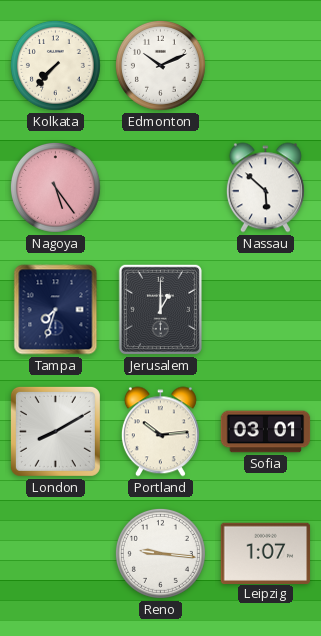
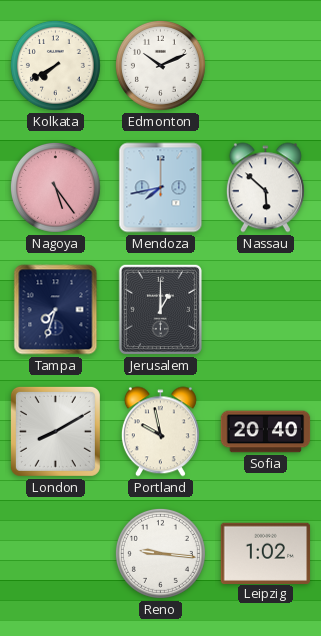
Kolkata: 7:37 -> 7:40
Mendoza: none -> 7:43
Portland: 10:14 -> 9:58
Sofia: 03:01 -> 20:40
Leipzig: 1:07 -> 1:02
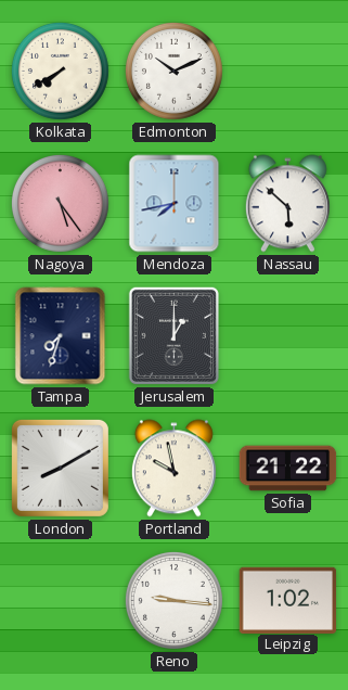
Sofia: 20:40 -> 21:22
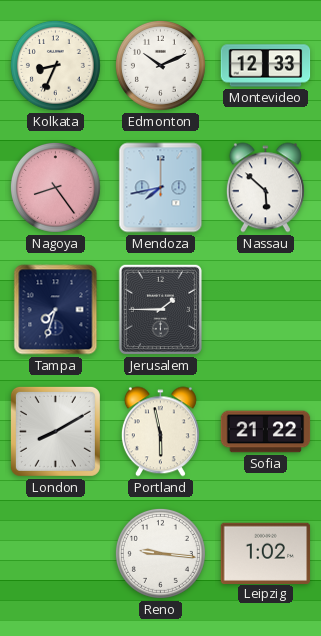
Kolkata: 7:40 -> 8:34
Montevideo: none -> 12:33
Nagoya: 5:24 -> 8:24
Jerusalem: 1:00 -> 1:45
Portland: 9:58 -> 5:58
